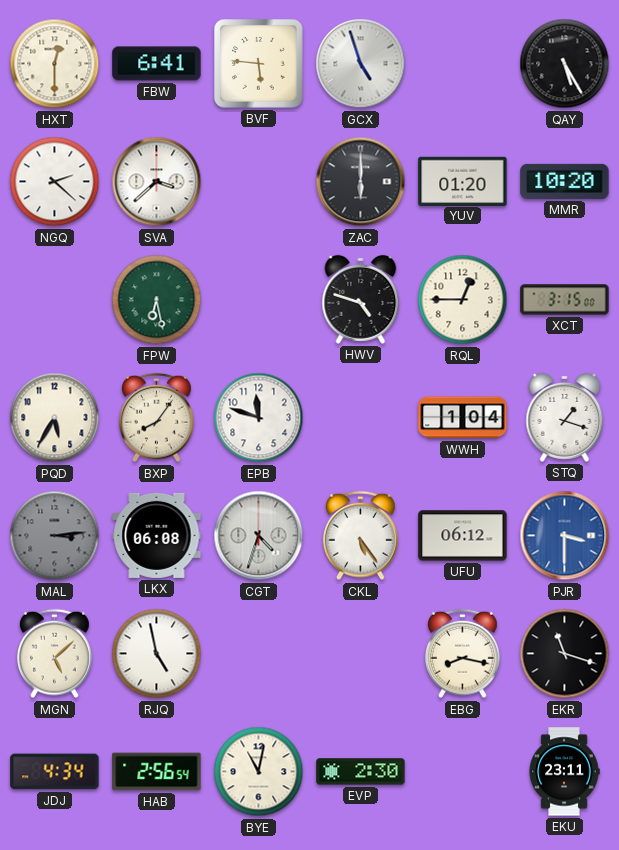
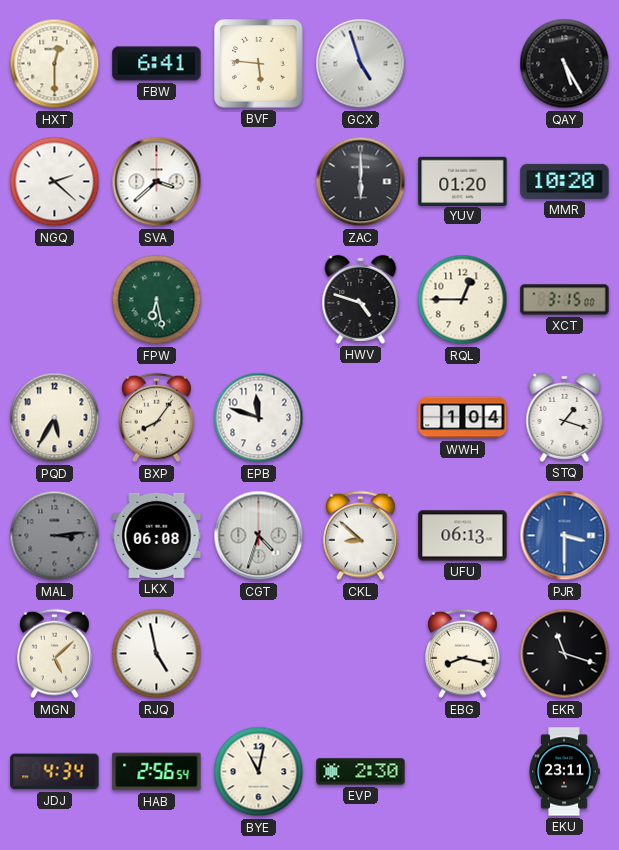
CKL: 5:24 -> 8:52
UFU: 06:12 -> 06:13
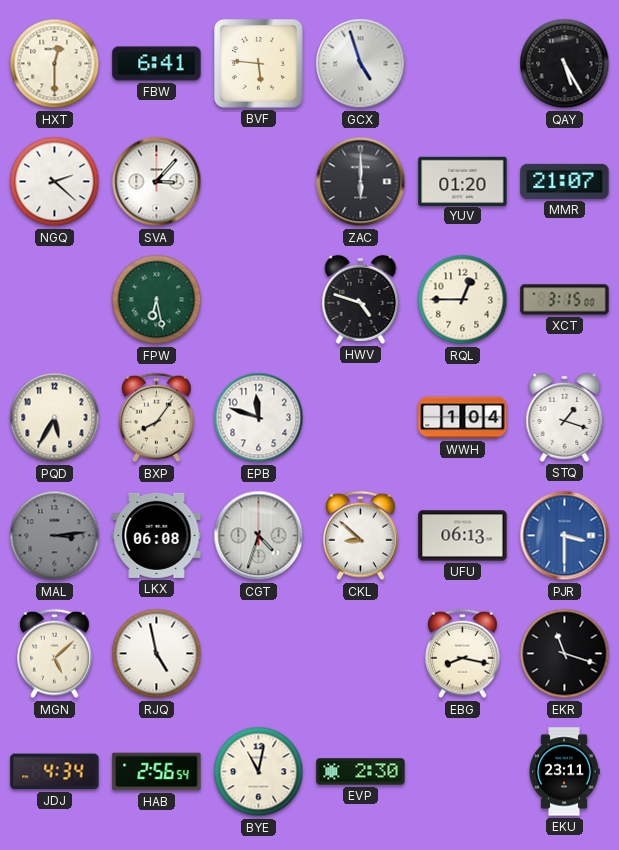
SVA: 3:38 -> 3:07
MMR: 10:20 -> 21:07
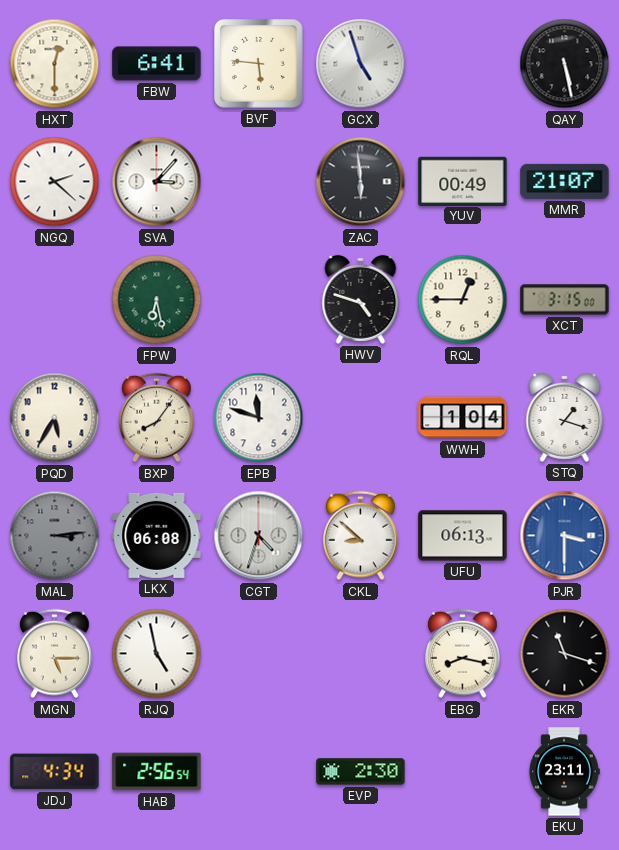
QAY: 5:25 -> 5:28
ZAC: 6:00 -> 5:59
YUV: 01:20 -> 00:49
MGN: 5:08 -> 5:15
BYE: 11:02 -> none
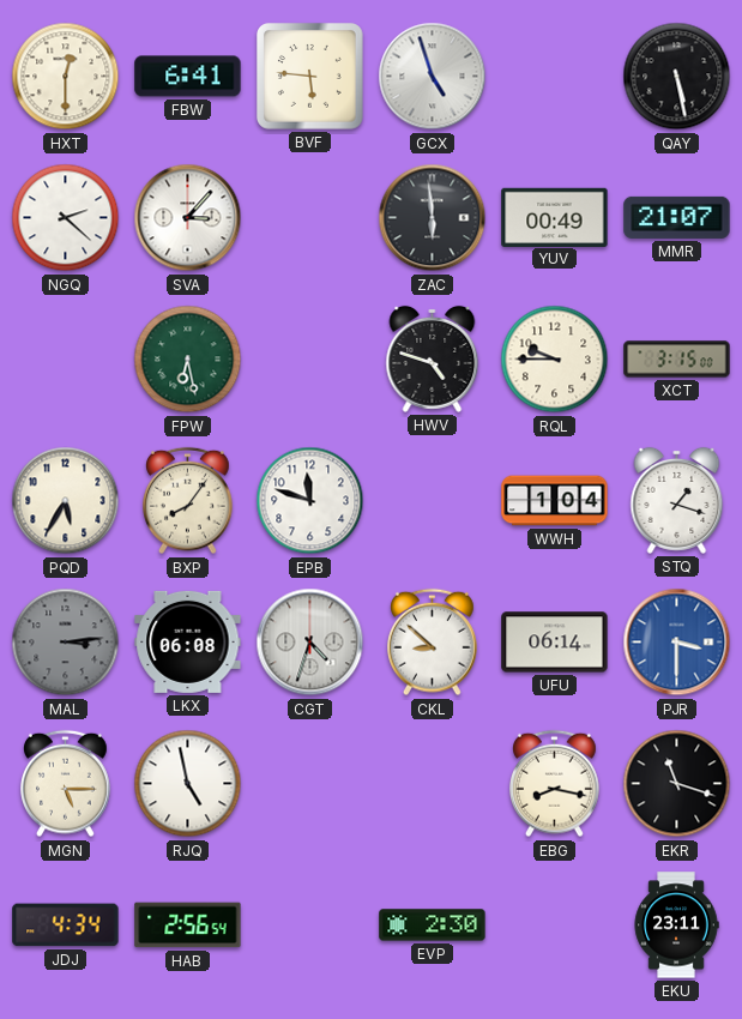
RQL: 12:45 -> 9:45
UFU: 06:13 -> 06:14
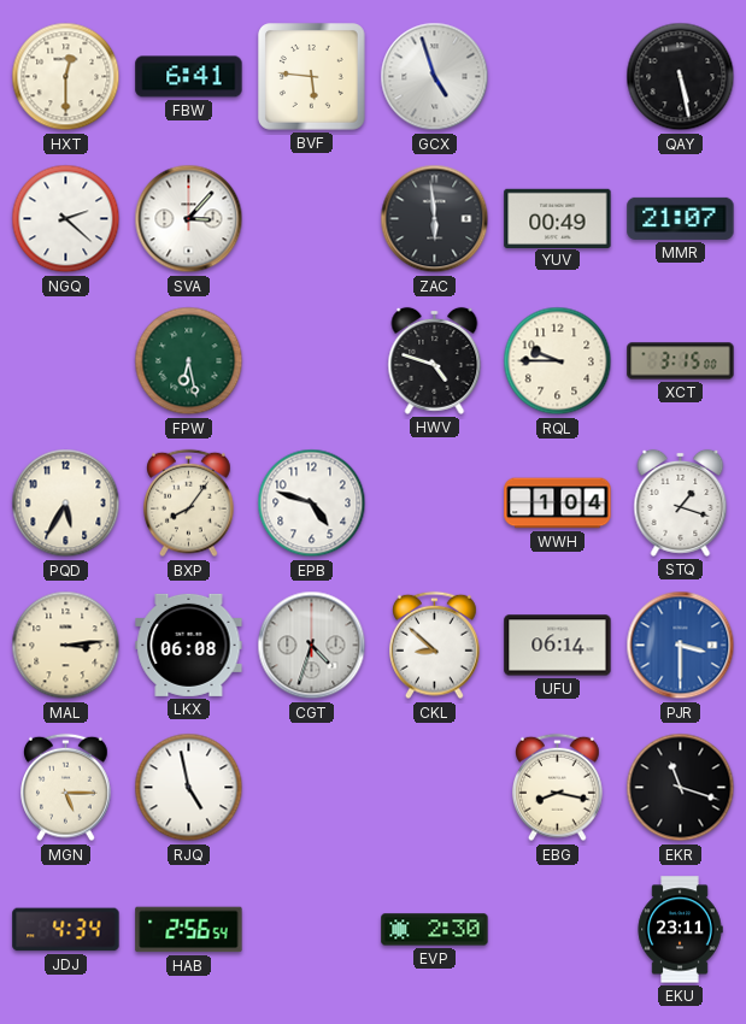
EPB: 11:48 -> 4:48
MAL dial: grey -> cream
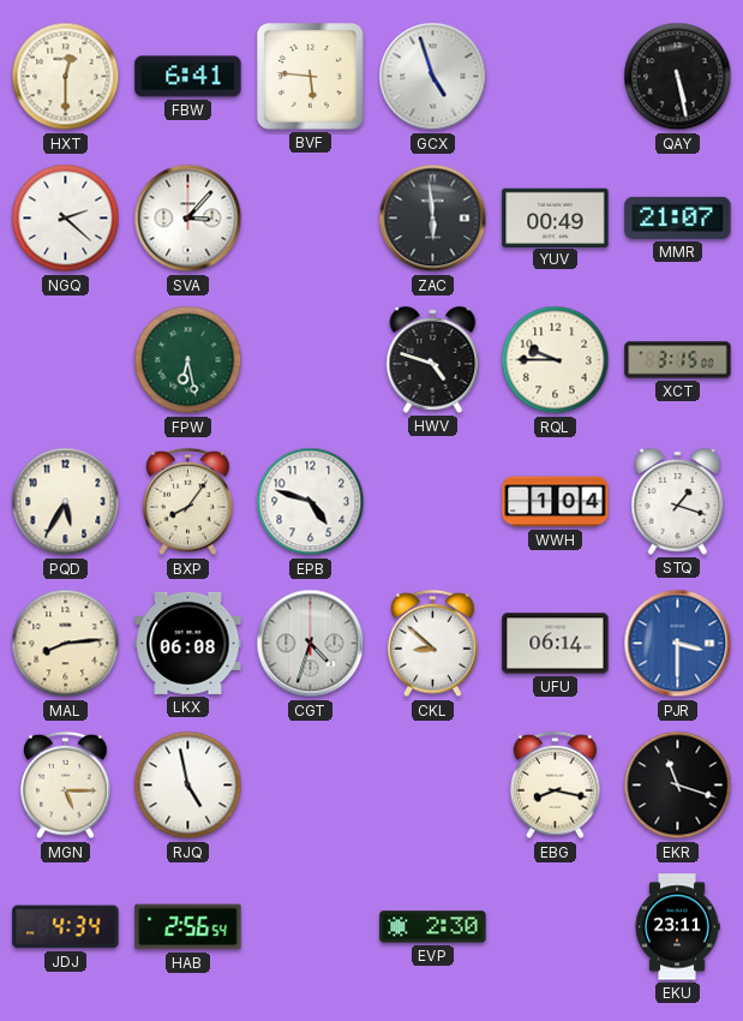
MAL: 3:14 -> 8:14
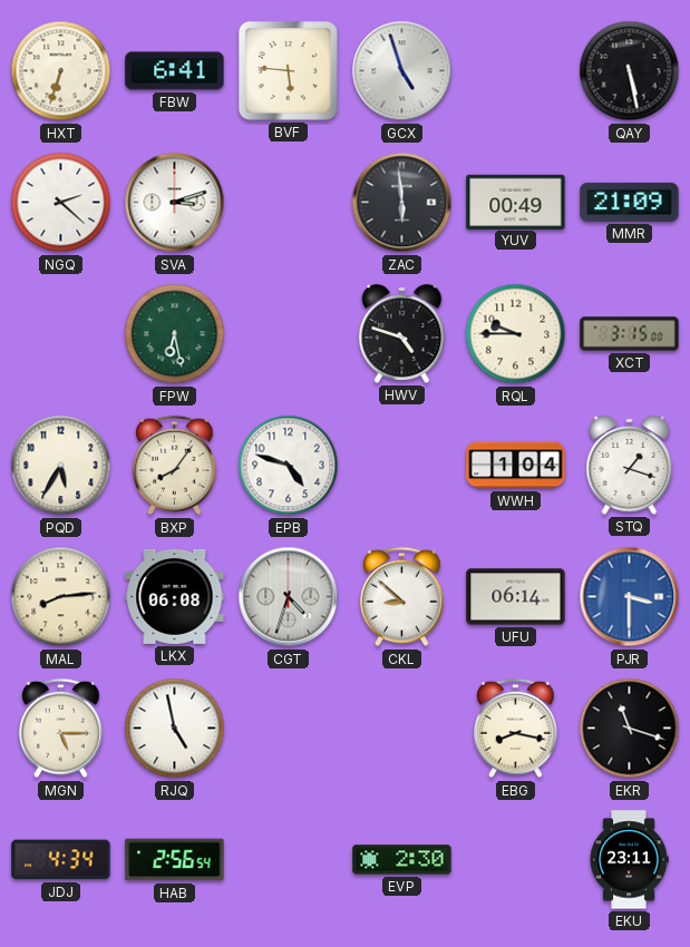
HXT: 12:30 -> 6:33
SVA: 3:07 -> 3:12
MMR: 21:07 -> 21:09
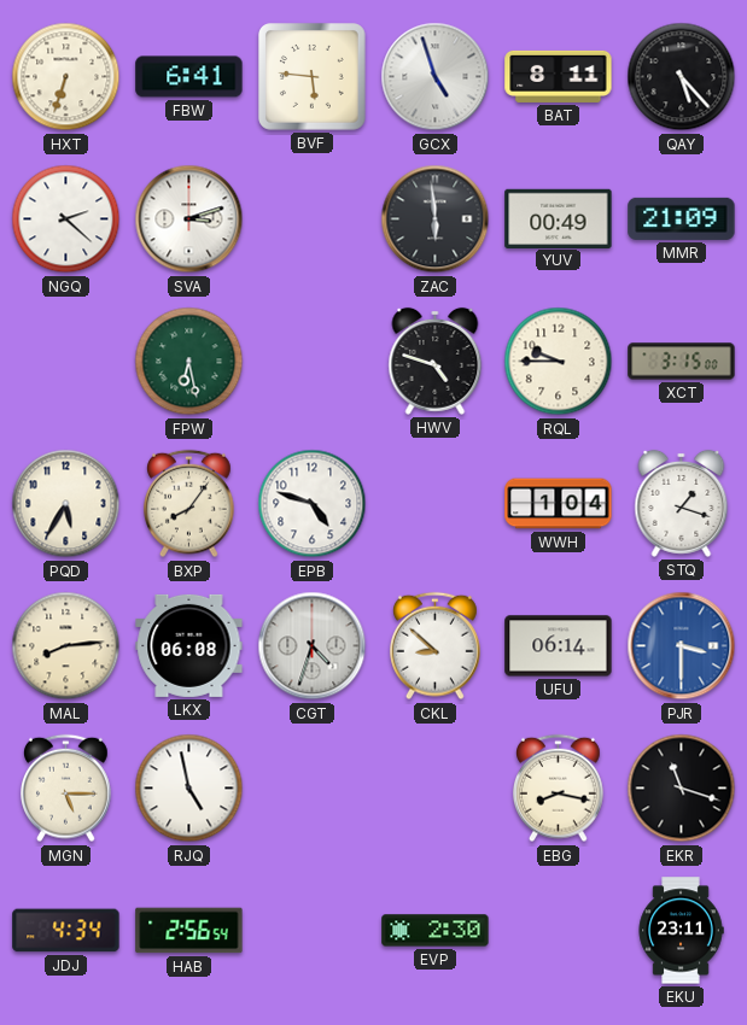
BAT: none -> 8:11
QAY: 5:28 -> 5:23
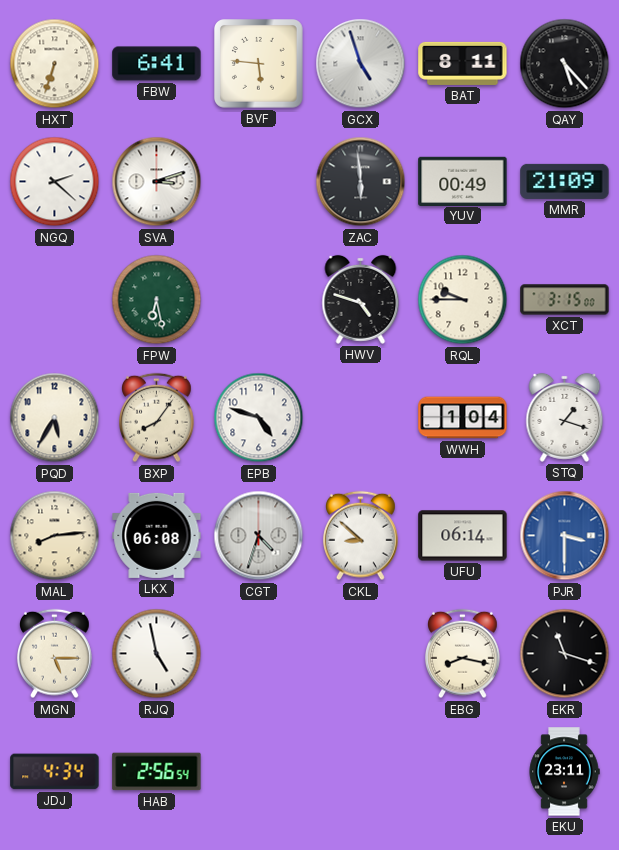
EVP: 2:30 -> none
